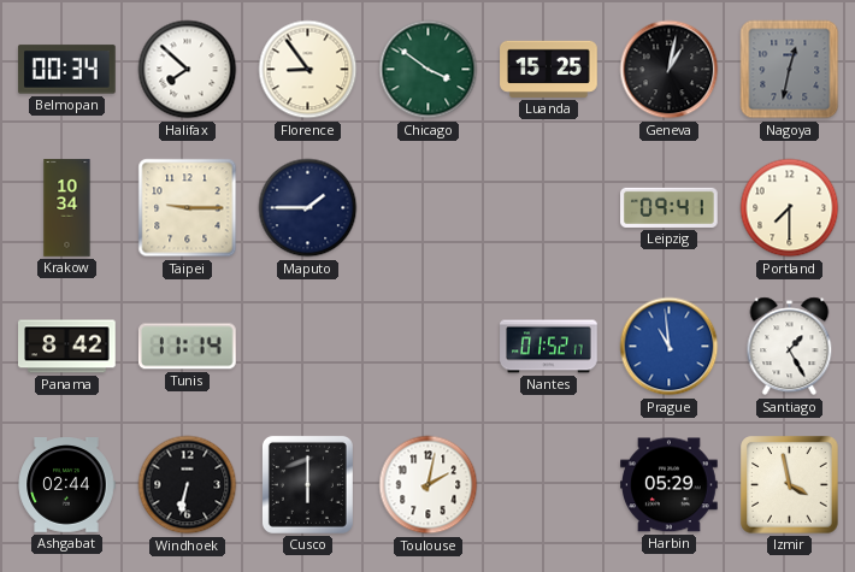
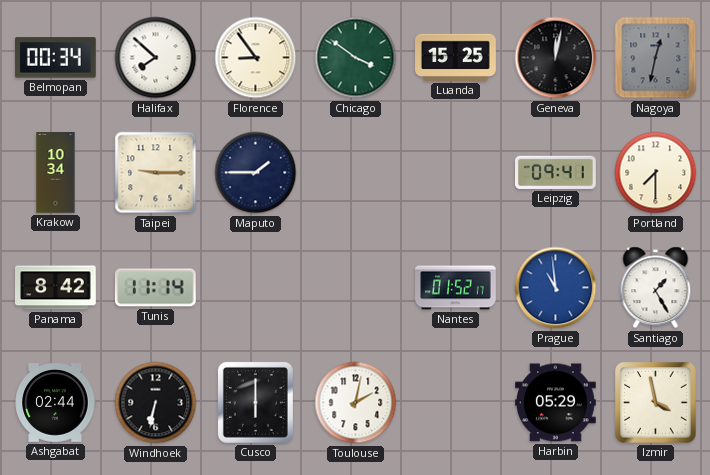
Geneva: 1:02 -> 12:02
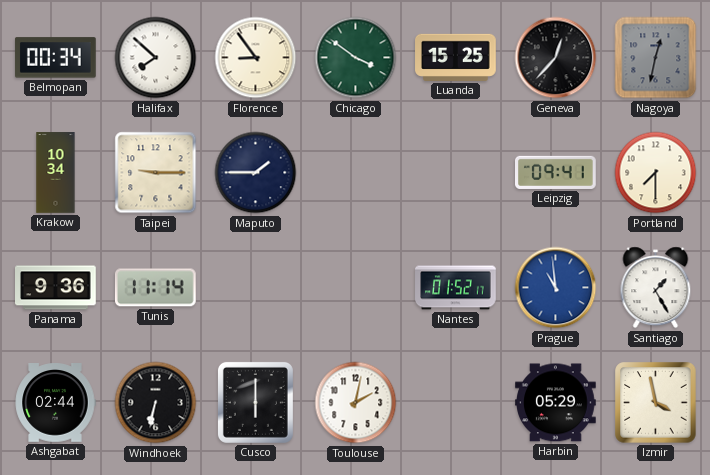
Geneva: 12:02 -> 12:37
Panama: 8:42 -> 9:36
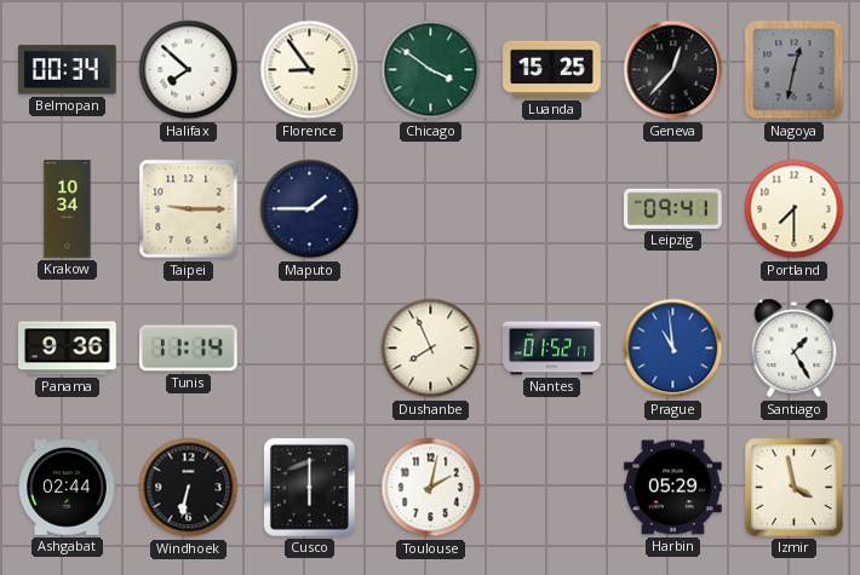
Dushanbe: none -> 7:56
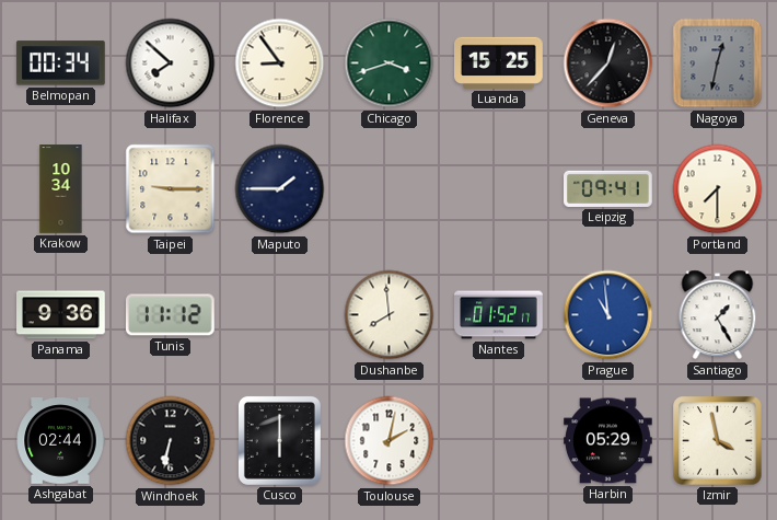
Chicago: 3:51 -> 3:42
Tunis: 11:14 -> 11:12
Dushanbe: 7:56 -> 7:59
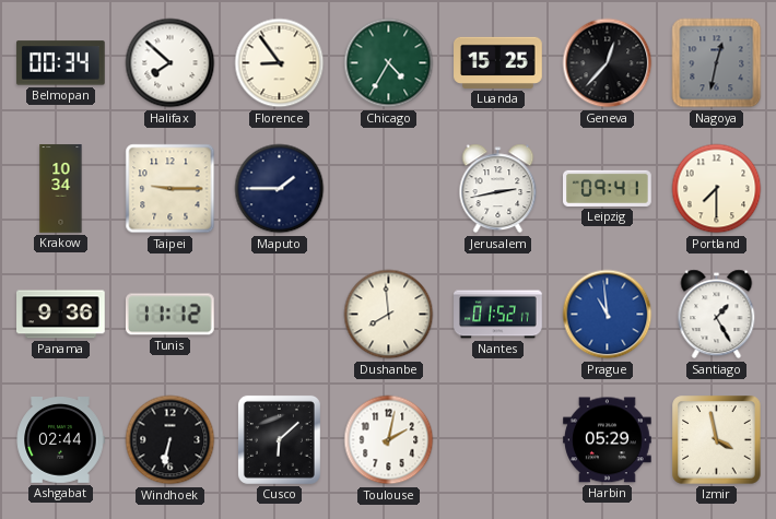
Chicago: 3:42 -> 4:35
Jerusalem: none -> 2:43
Cusco: 6:00 -> 6:08
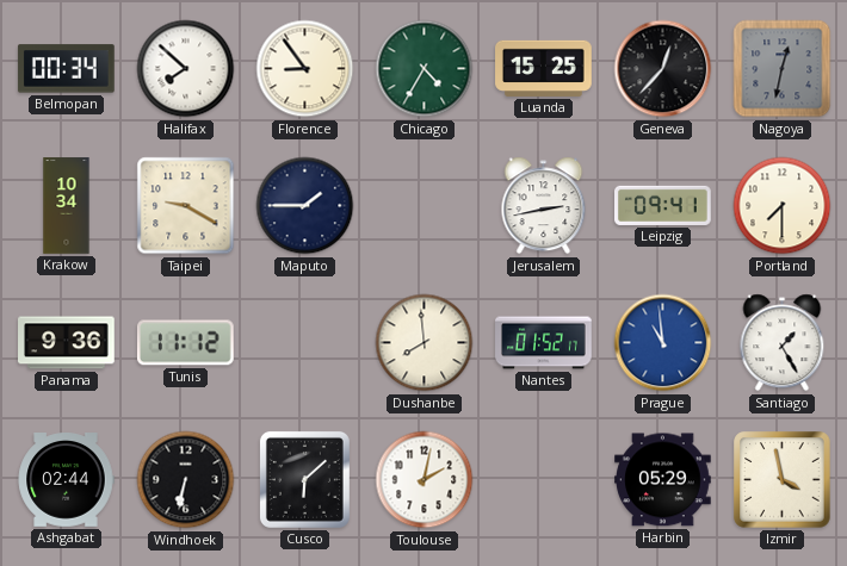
Taipei: 9:15 -> 9:20
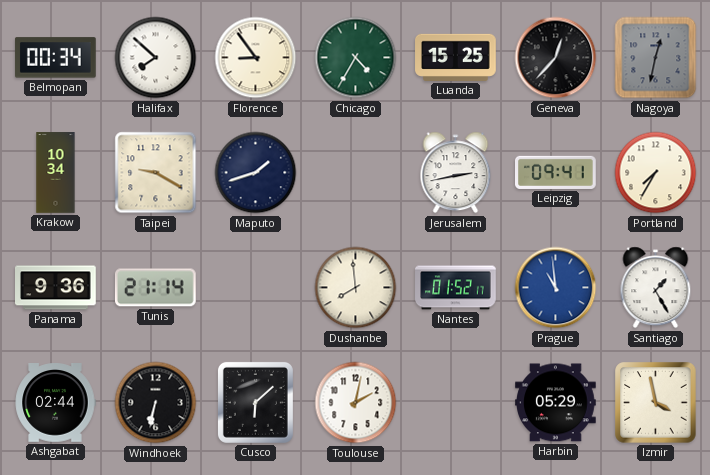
Maputo: 1:45 -> 1:42
Portland: 7:30 -> 7:35
Tunis: 11:12 -> 21:14
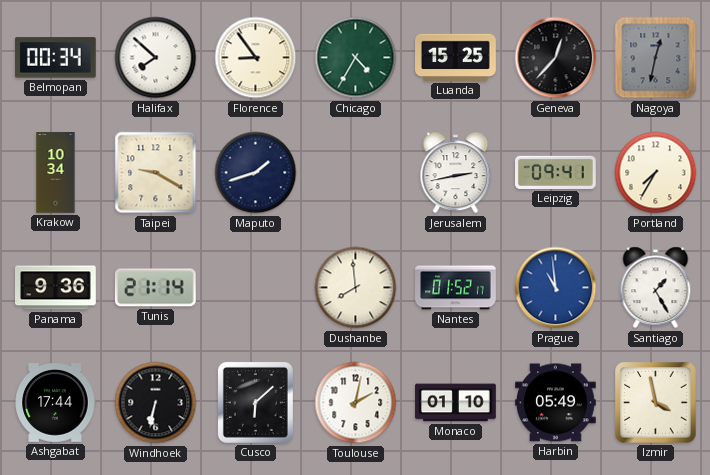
Ashgabat: 02:44 -> 17:44
Monaco: none -> 01:10
Harbin: 05:29 -> 05:49
